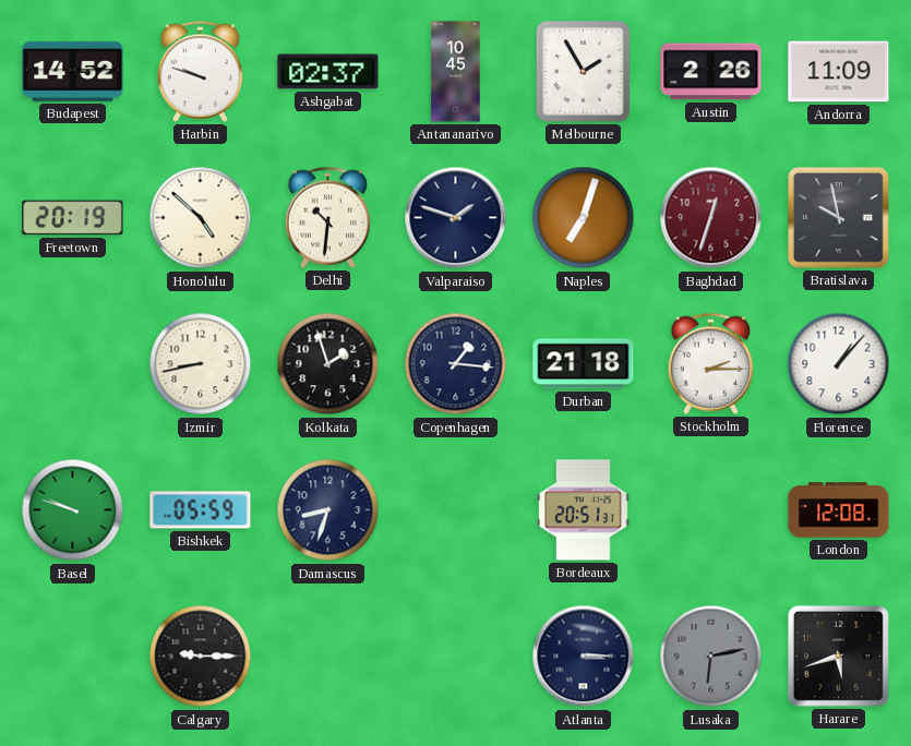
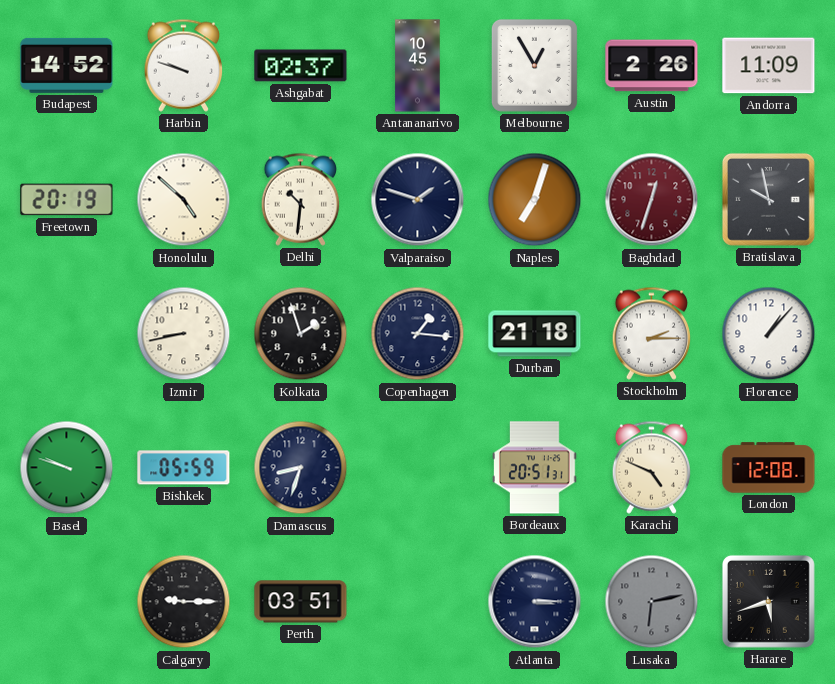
Melbourne: 1:55 -> 12:55
Karachi: none -> 4:49
Perth: none -> 03:51
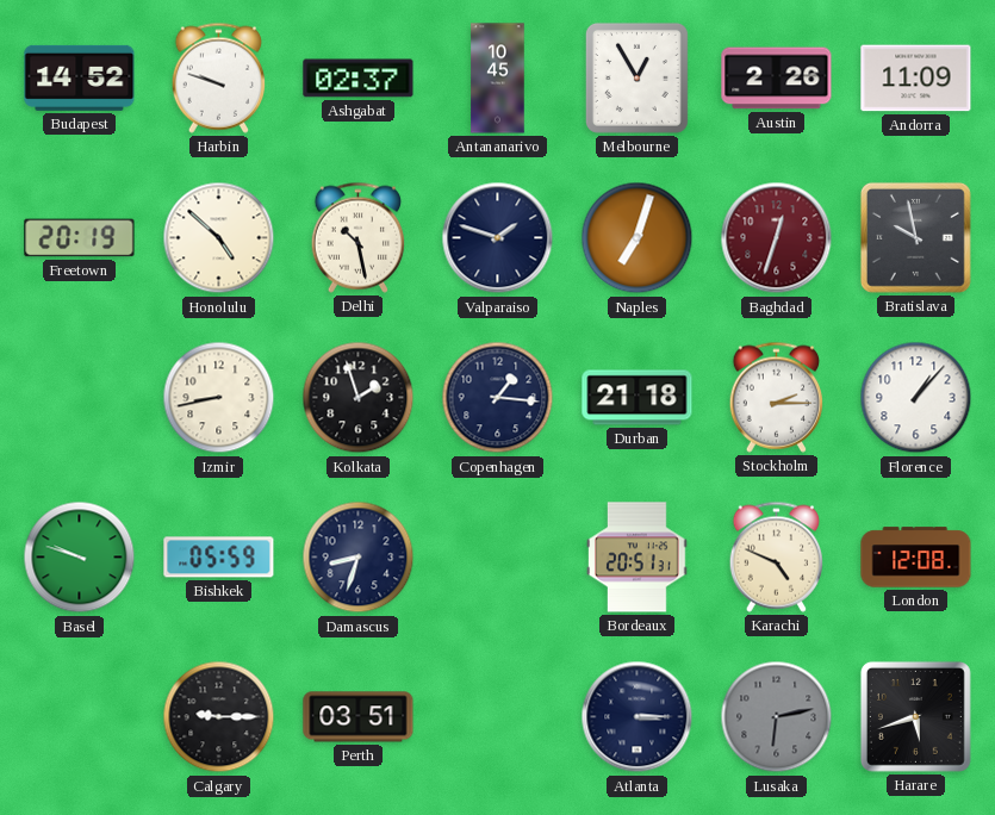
Delhi: 10:31 -> 10:28
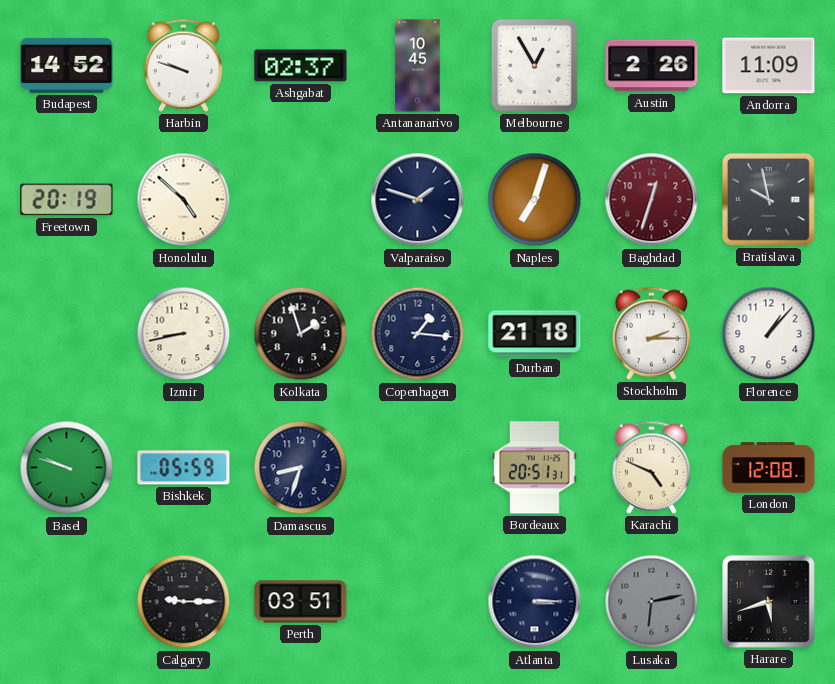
Delhi: 10:28 -> none
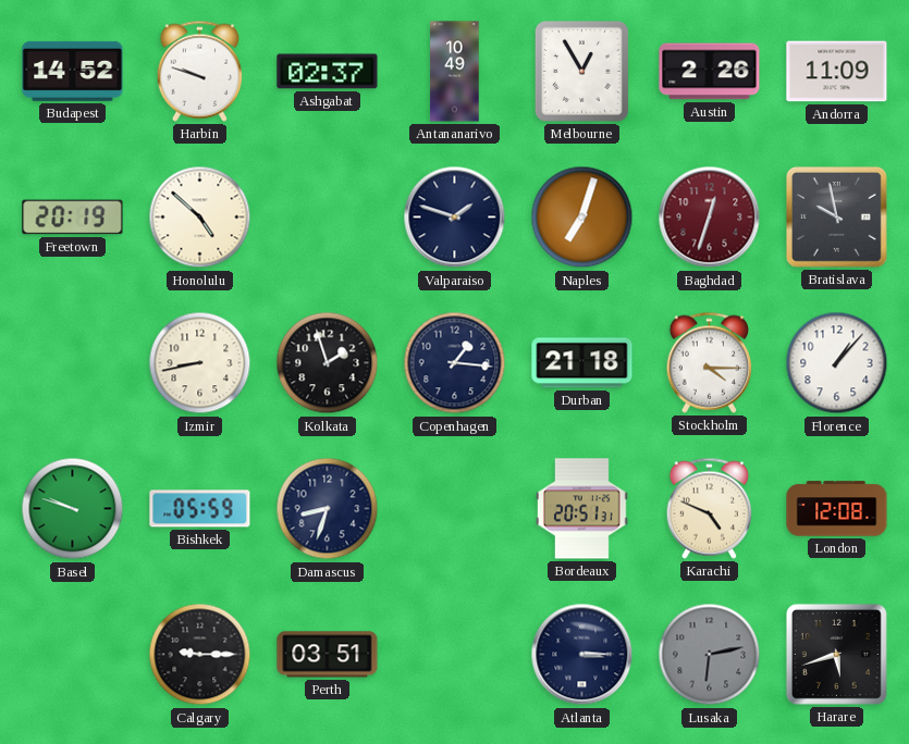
Antananarivo: 10:45 -> 10:49
Stockholm: 2:15 -> 4:15
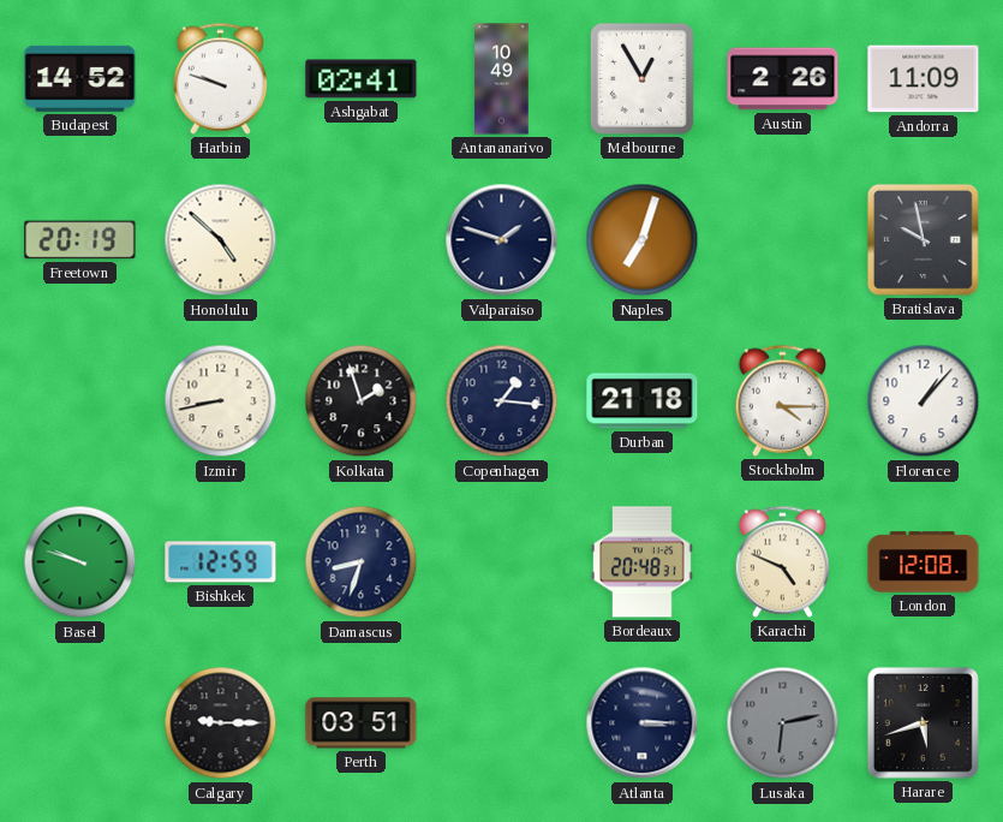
Ashgabat: 02:37 -> 02:41
Baghdad: 12:33 -> none
Bishkek: 05:59 -> 12:59
Bordeaux: 20:51 -> 20:48
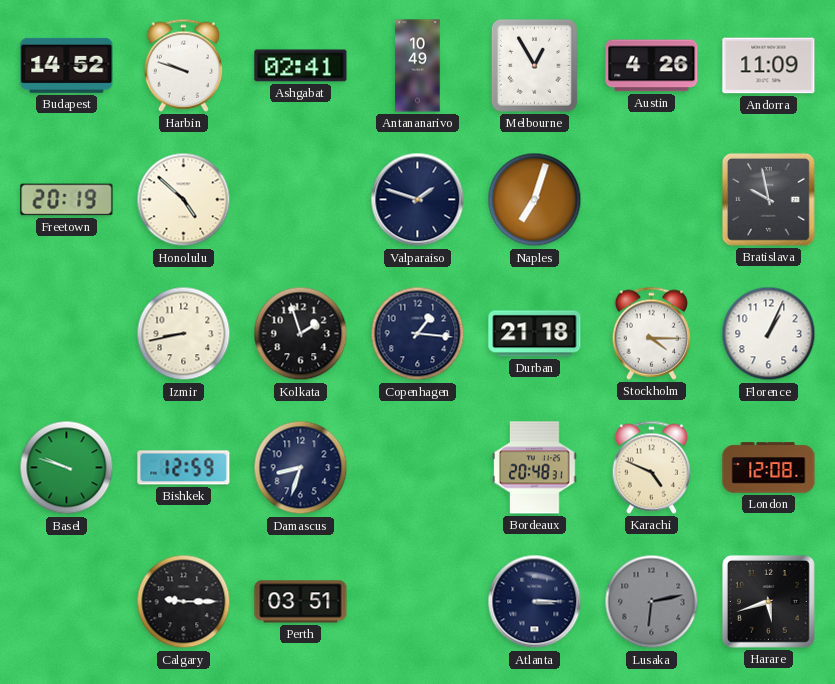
Austin: 2:26 -> 4:26
Florence: 1:07 -> 1:04
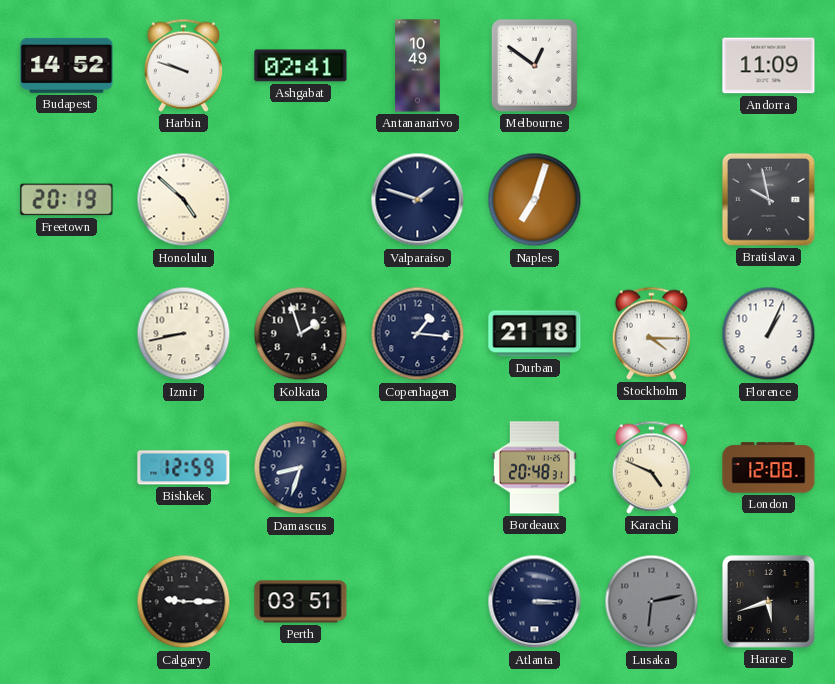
Melbourne: 12:55 -> 12:51
Austin: 4:26 -> none
Basel: 9:48 -> none
